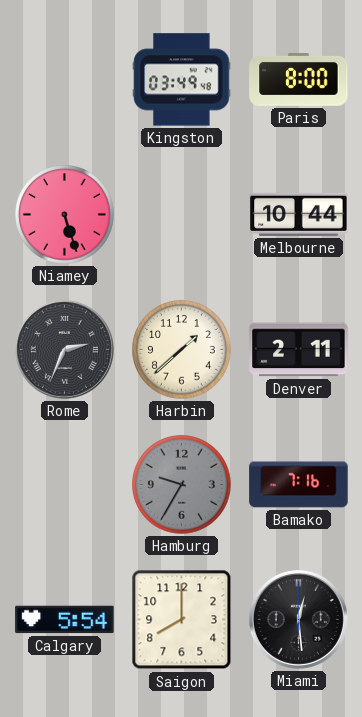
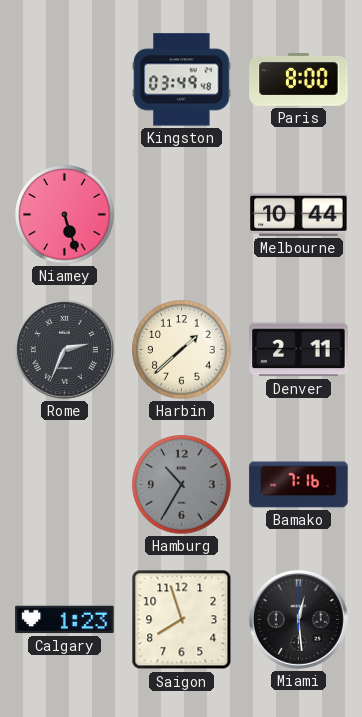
Hamburg: 9:35 -> 10:35
Calgary: 5:54 -> 1:23
Saigon: 8:00 -> 7:57
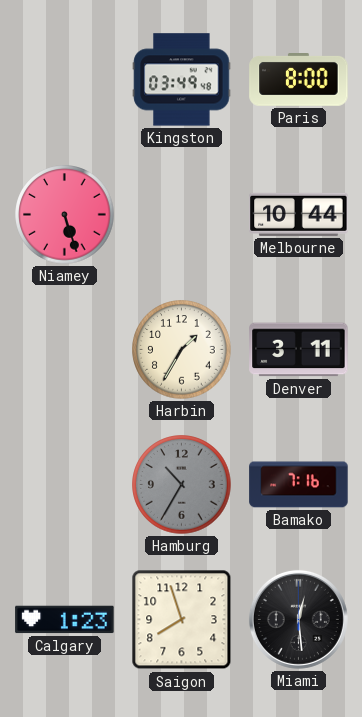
Rome: 2:34 -> none
Harbin: 1:38 -> 1:35
Denver: 2:11 -> 3:11
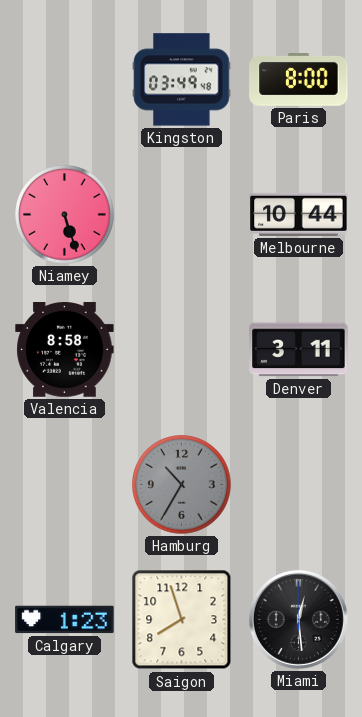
Valencia: none -> 8:58
Harbin: 1:35 -> none
Bamako: 7:16 -> none
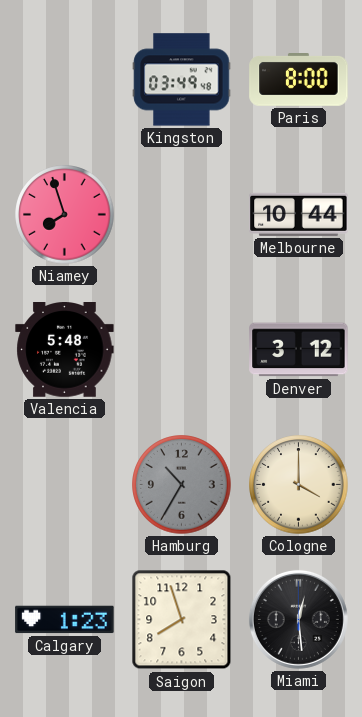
Niamey: 5:27 -> 7:57
Valencia: 8:58 -> 5:48
Denver: 3:11 -> 3:12
Cologne: none -> 4:00
